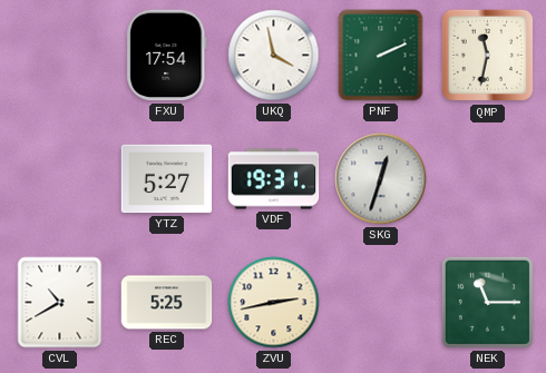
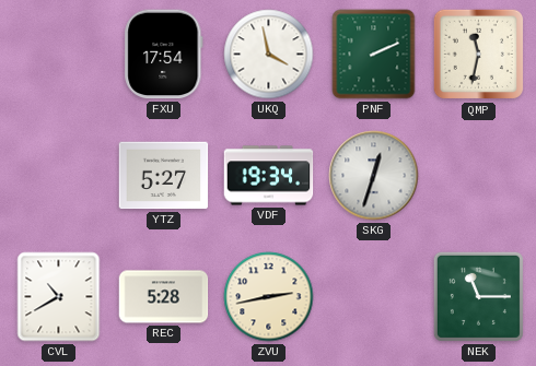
VDF: 19:31 -> 19:34
REC: 5:25 -> 5:28
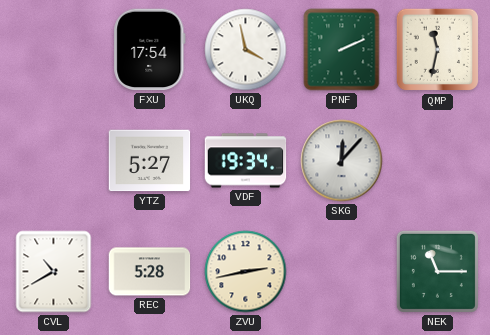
SKG: 12:33 -> 12:07
